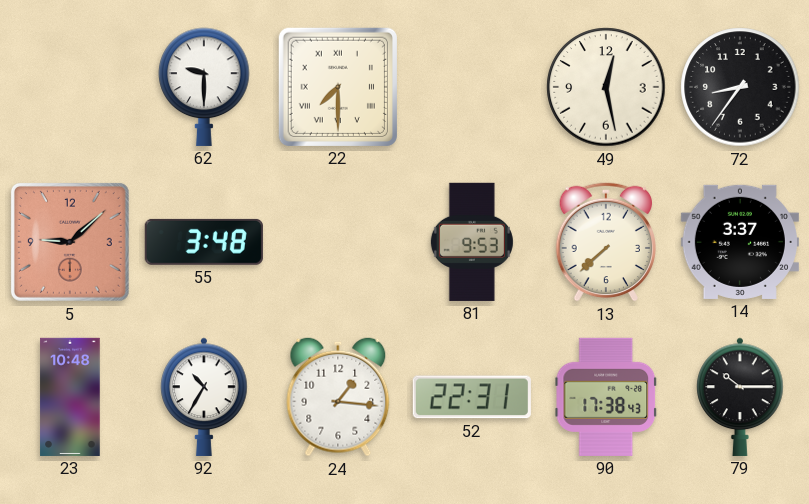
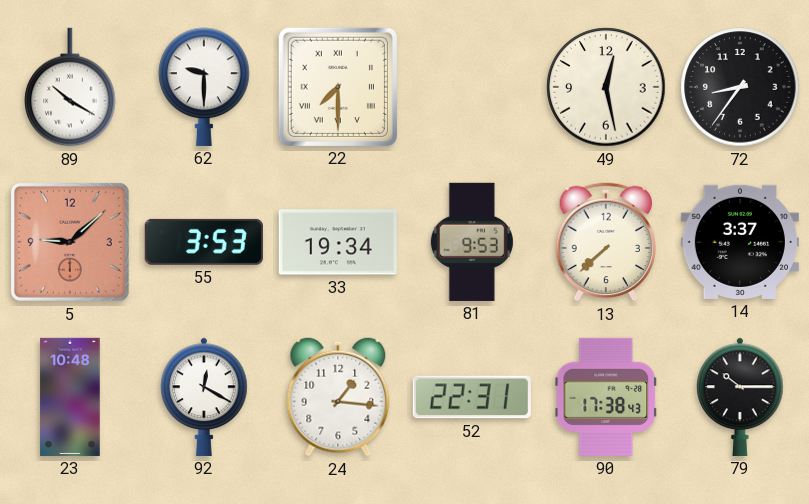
89: none -> 10:20
55: 3:48 -> 3:53
33: none -> 19:34
92: 10:35 -> 12:20
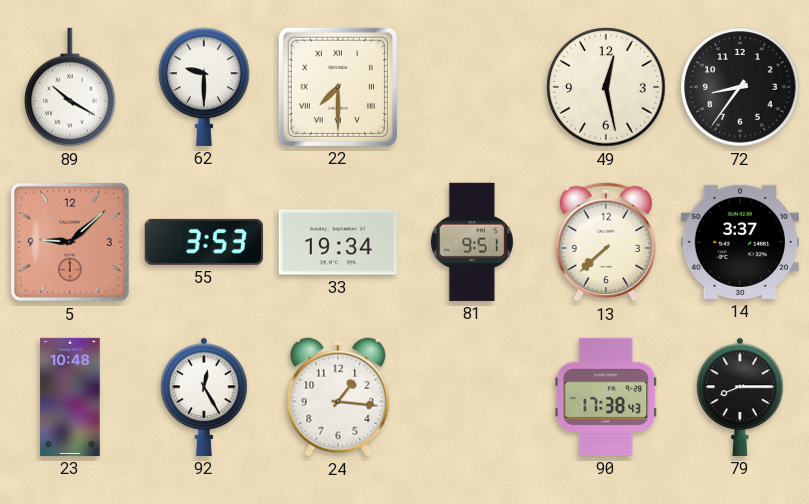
81: 9:53 -> 9:51
92: 12:20 -> 12:25
52: 22:31 -> none
79: 10:15 -> 8:15
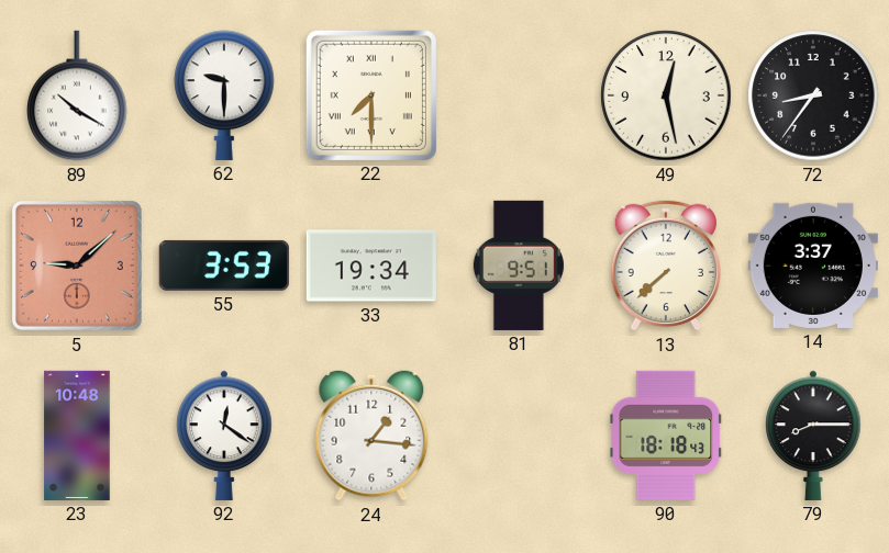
92: 12:25 -> 12:21
90: 17:38 -> 18:18
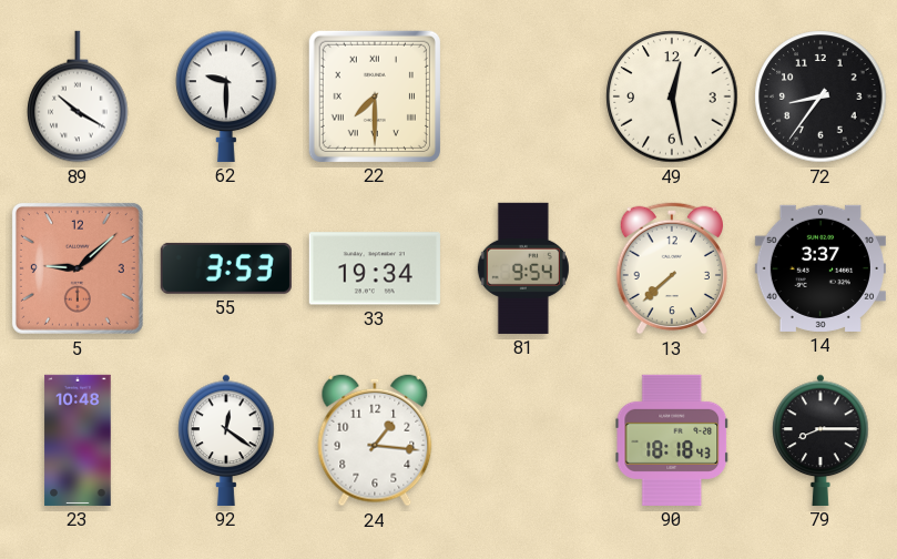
81: 9:51 -> 9:54
